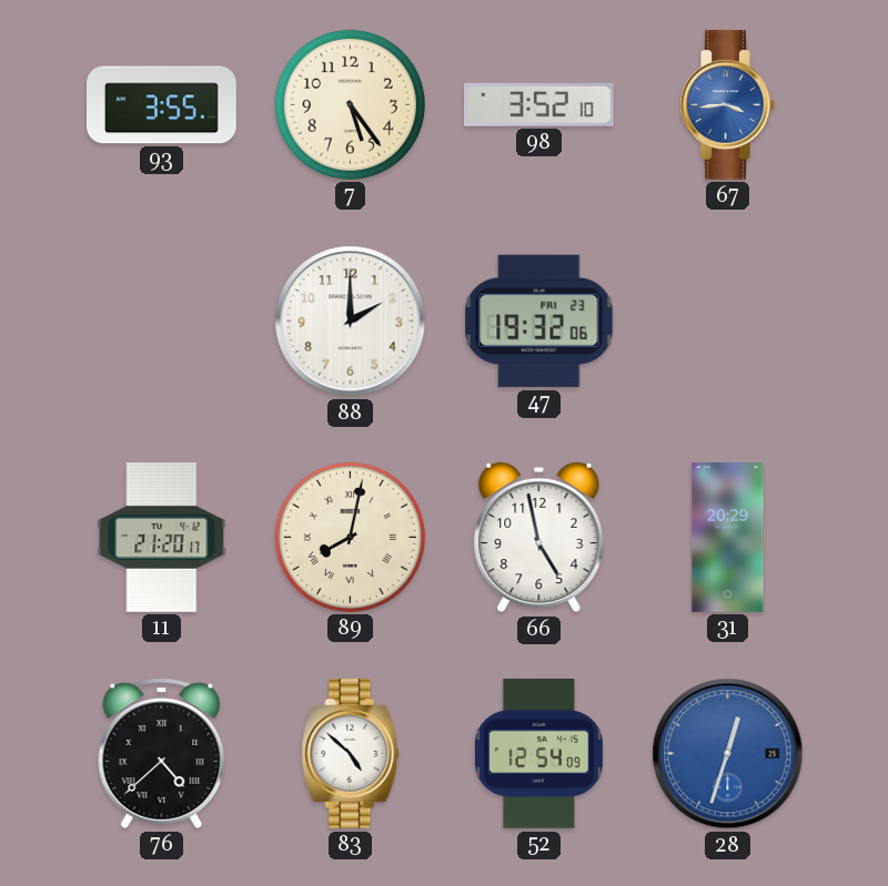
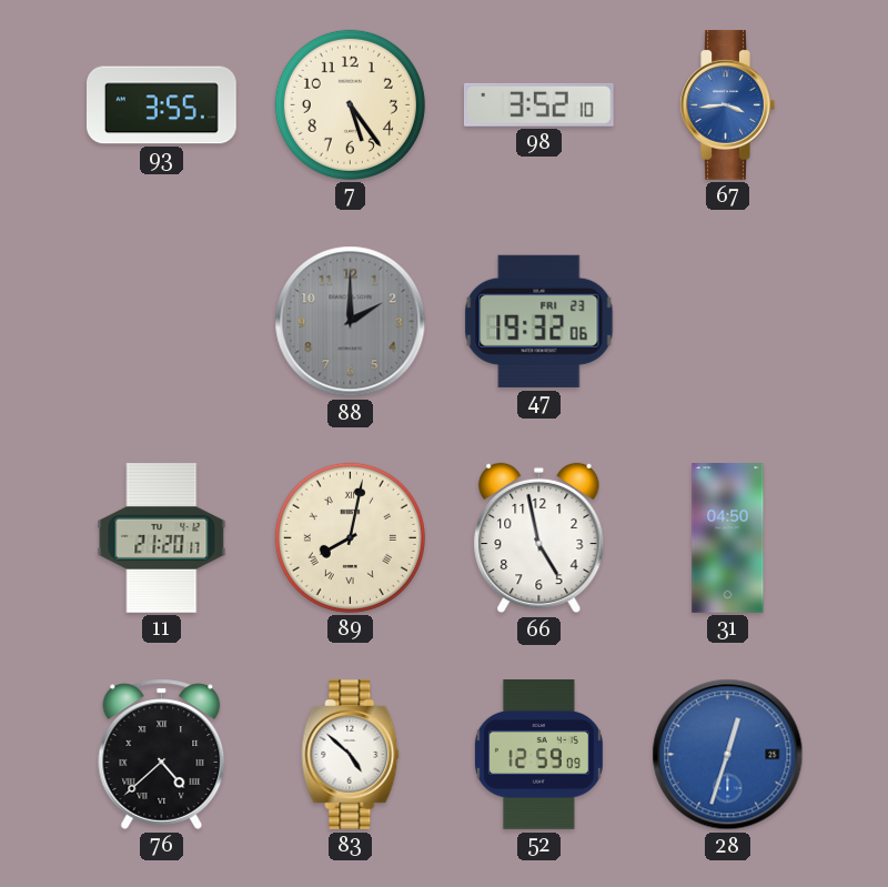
88 dial: white -> grey
31: 20:29 -> 04:50
52: 12:54 -> 12:59
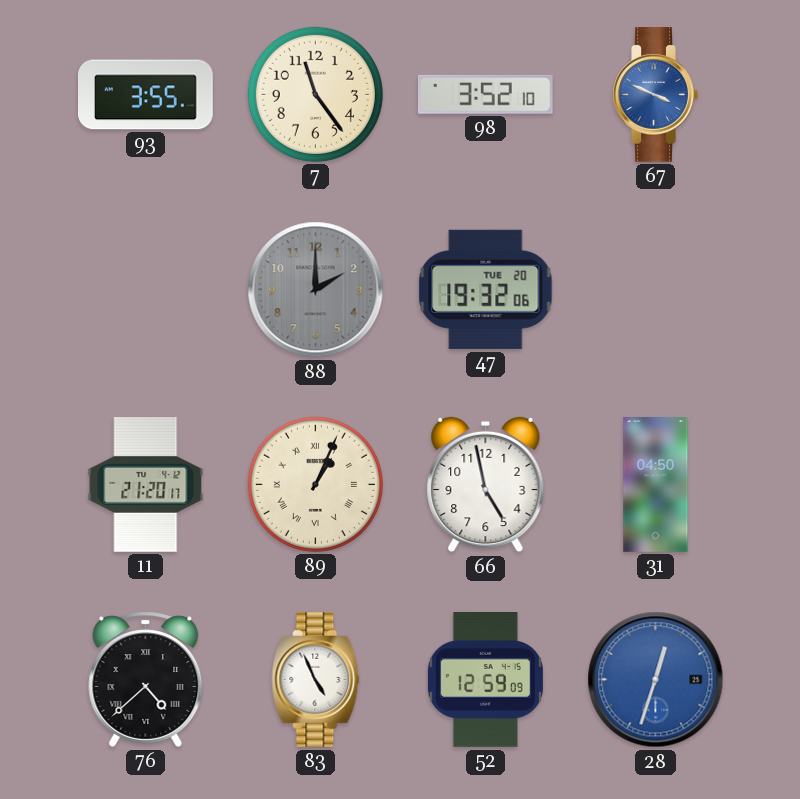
7: 5:24 -> 11:24
67: 3:44 -> 3:49
47 date: FRI 23 -> TUE 20
89: 8:02 -> 1:04
83: 4:52 -> 4:56
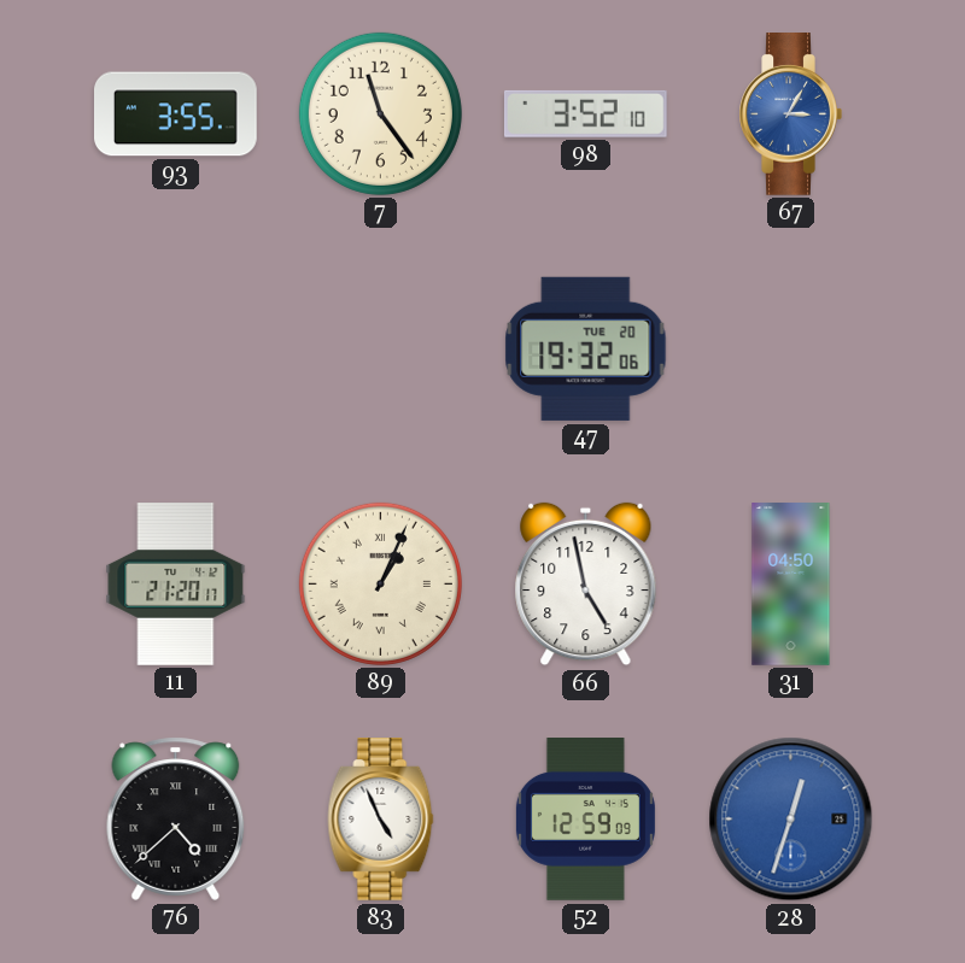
67: 3:49 -> 3:05
88: 2:00 -> none
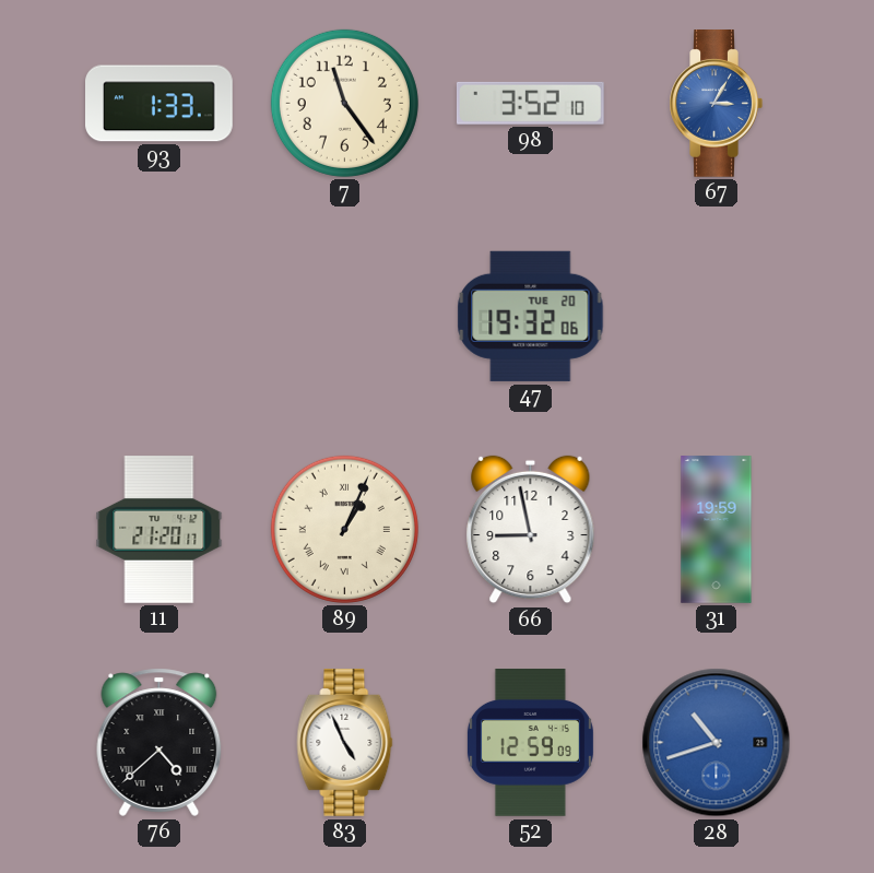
93: 3:55 -> 1:33
66: 4:58 -> 8:58
31: 04:50 -> 19:59
28: 12:33 -> 10:42
